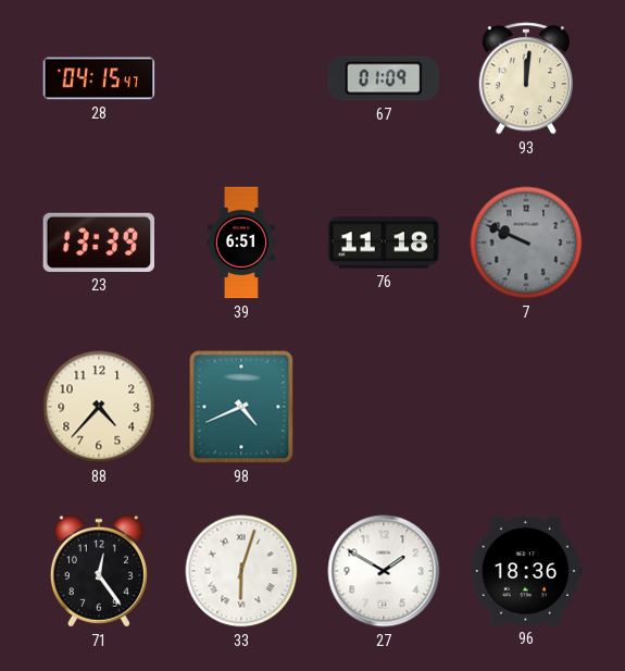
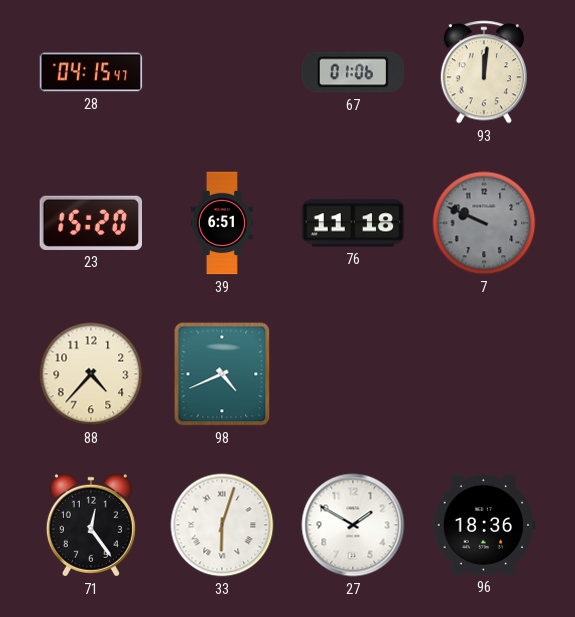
67: 01:09 -> 01:06
23: 13:39 -> 15:20
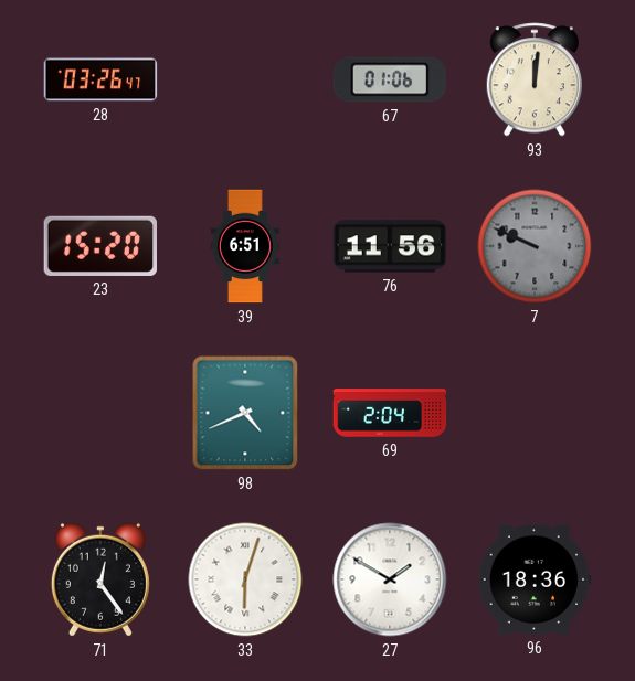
28: 04:15 -> 03:26
76: 11:18 -> 11:56
88: 4:37 -> none
69: none -> 2:04
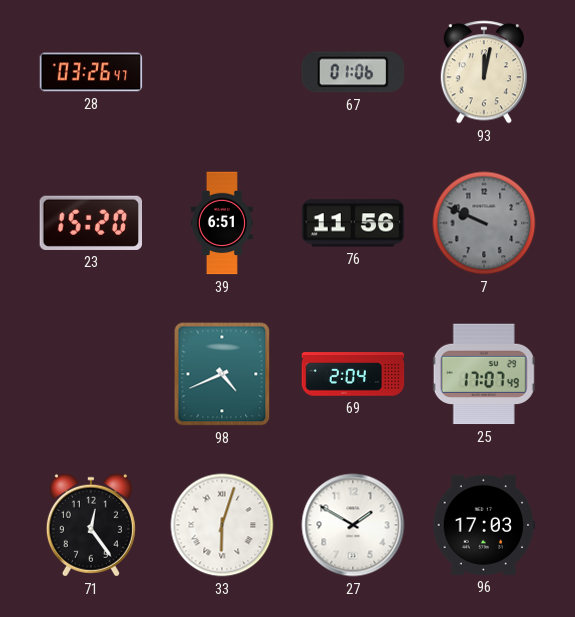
93: 12:01 -> 12:02
25: none -> 17:07
96: 18:36 -> 17:03
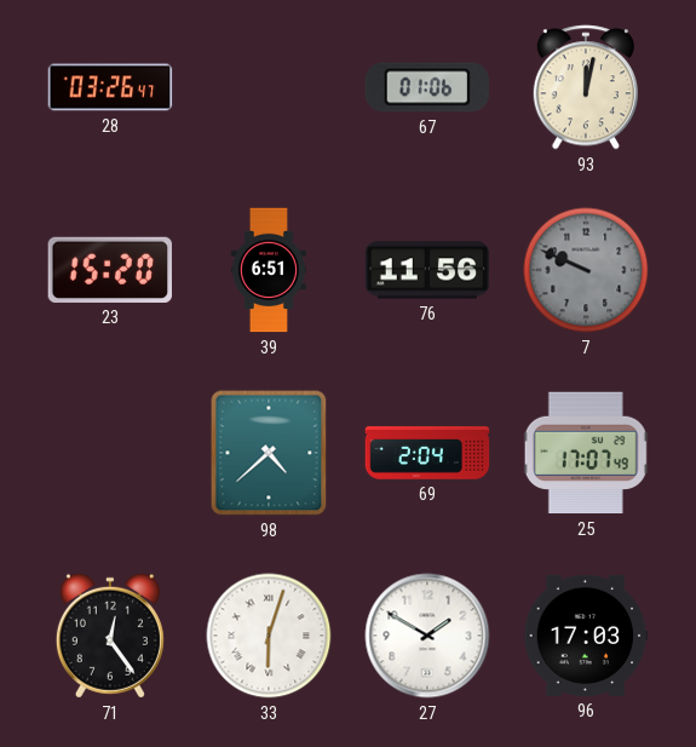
98: 4:41 -> 4:38
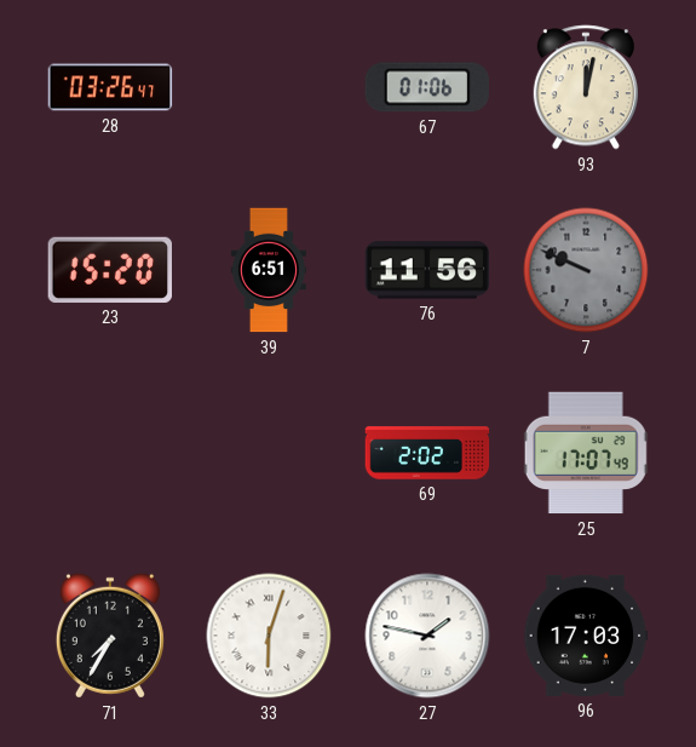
98: 4:38 -> none
69: 2:04 -> 2:02
71: 12:24 -> 7:35
27: 1:50 -> 1:47
